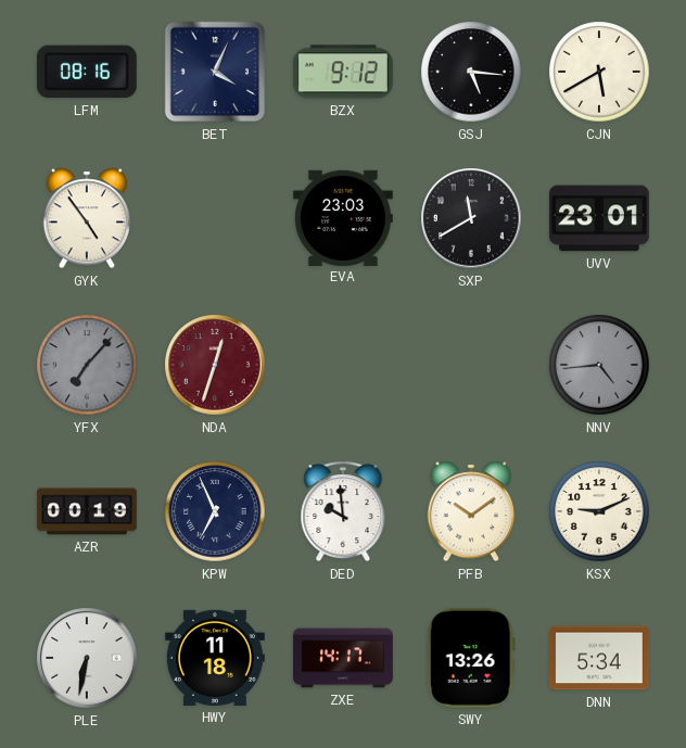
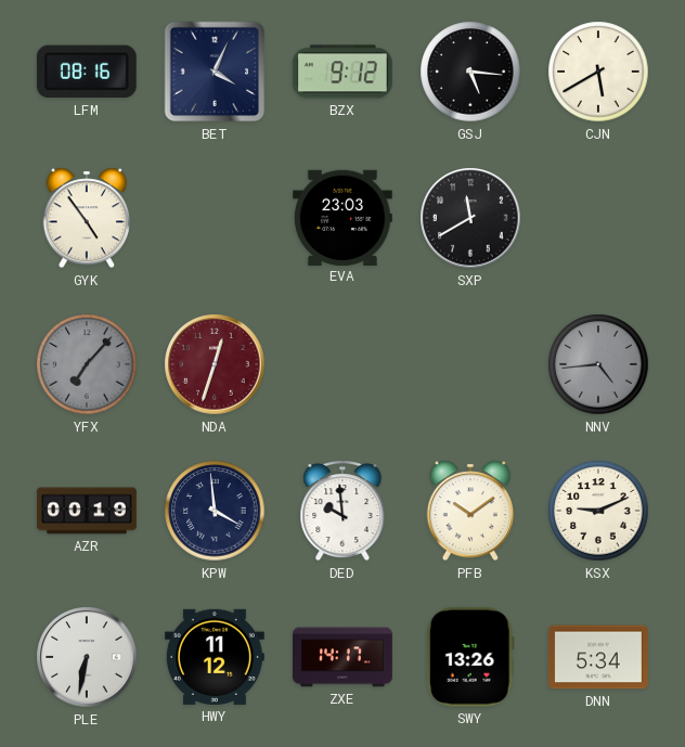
UVV: 23:01 -> none
KPW: 6:56 -> 3:59
HWY: 11:18 -> 11:12
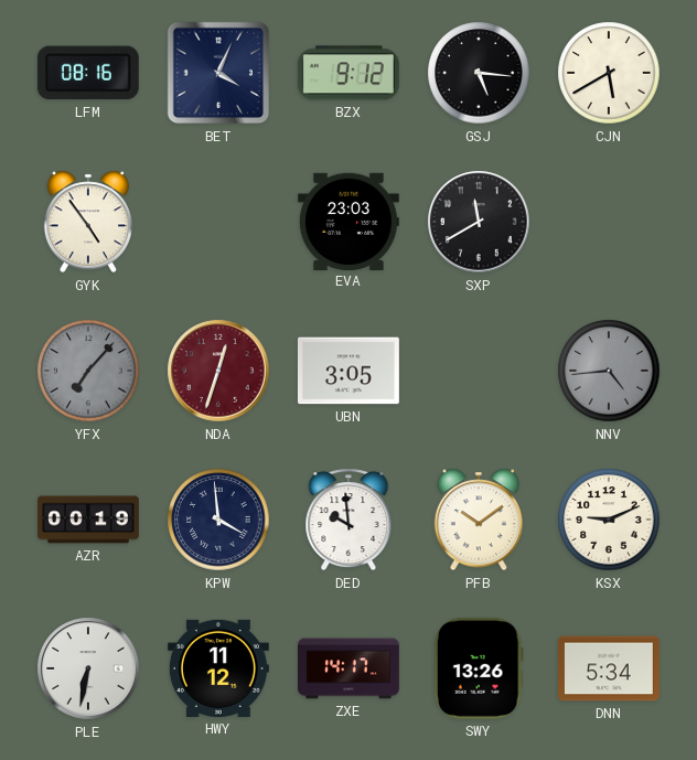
UBN: none -> 3:05
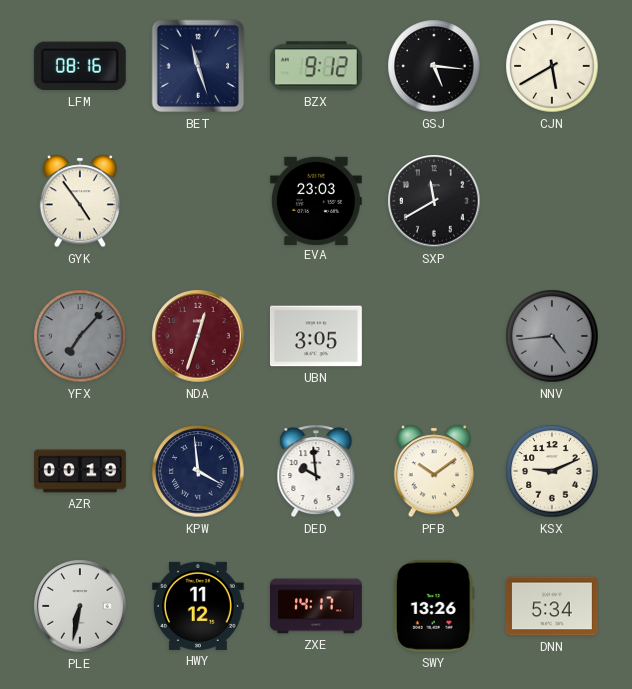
BET: 4:04 -> 11:27
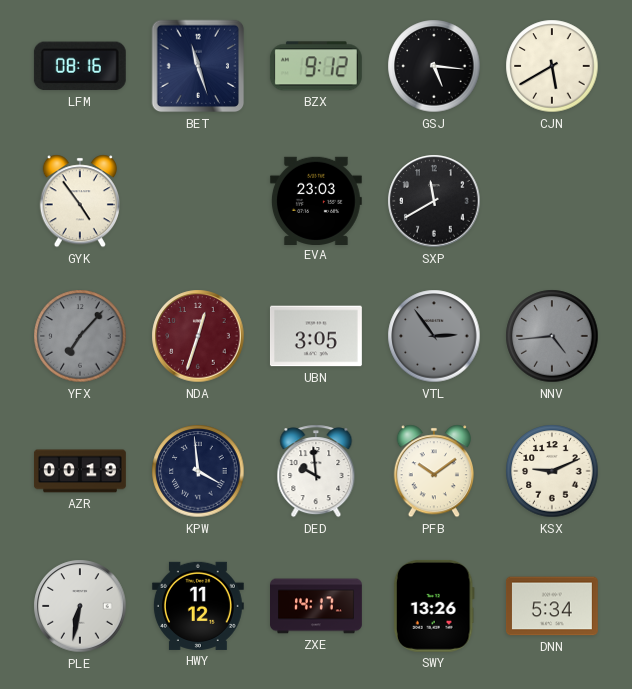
VTL: none -> 2:54
